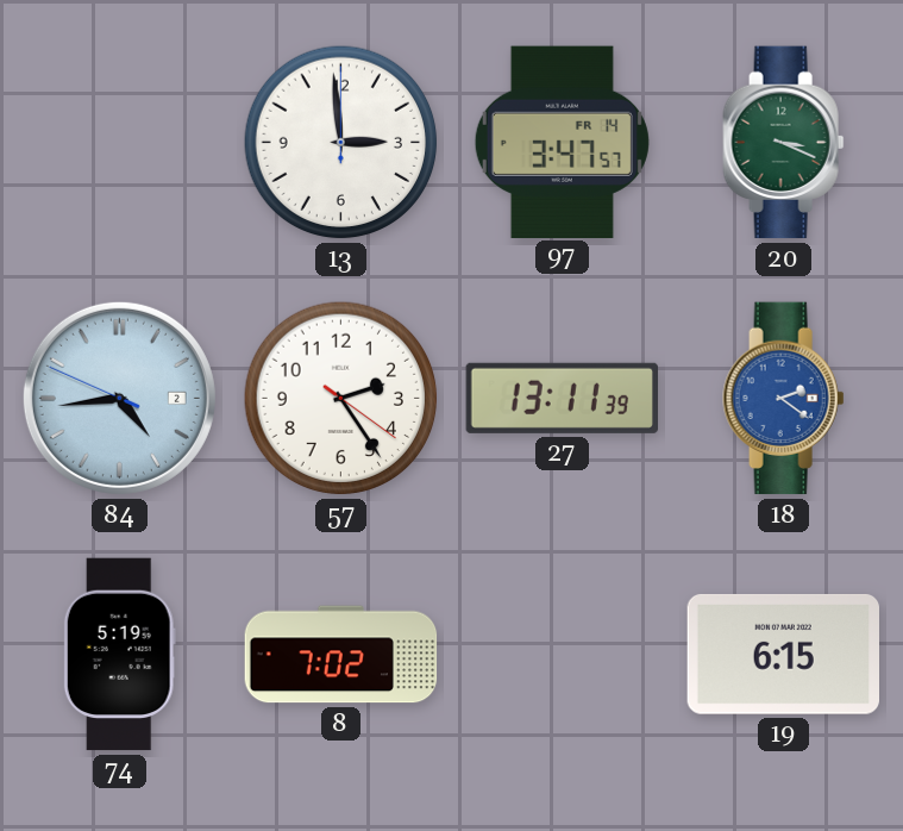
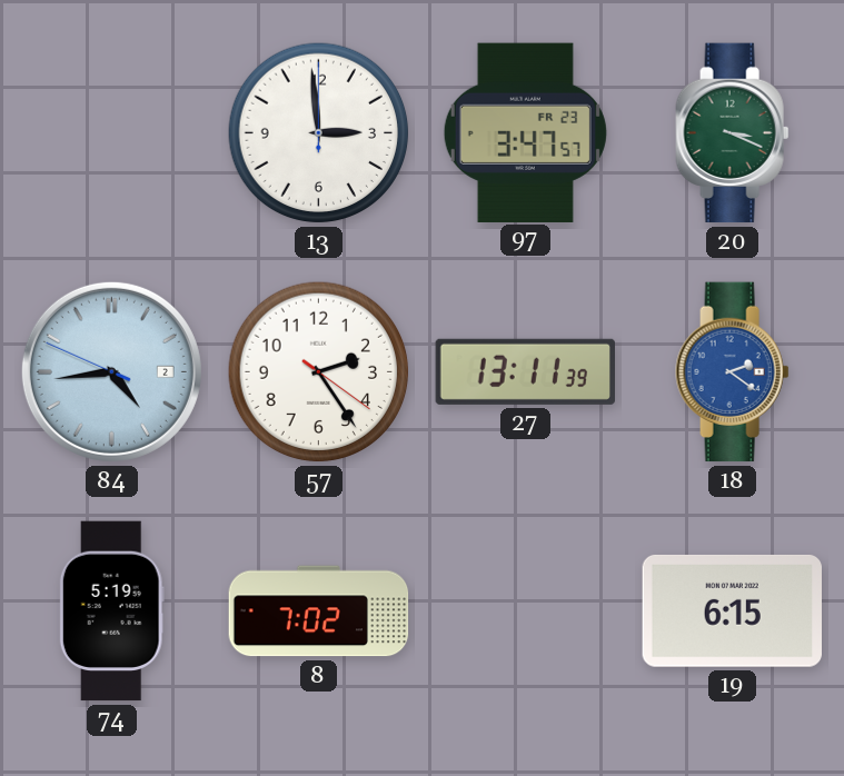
97 date: FR 14 -> FR 23
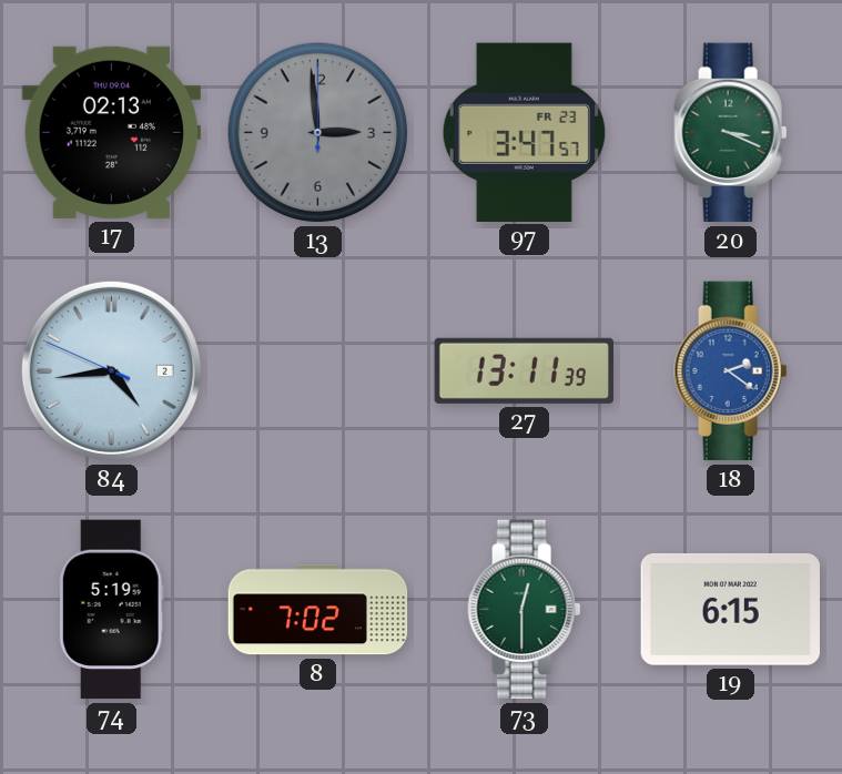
17: none -> 02:13
13 dial: white -> grey
57: 2:24 -> none
73: none -> 12:30
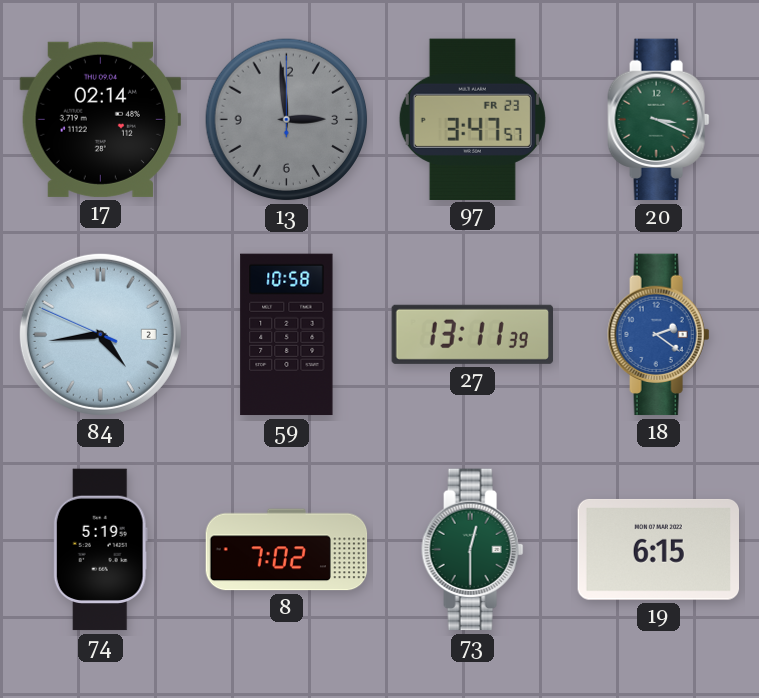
17: 02:13 -> 02:14
59: none -> 10:58
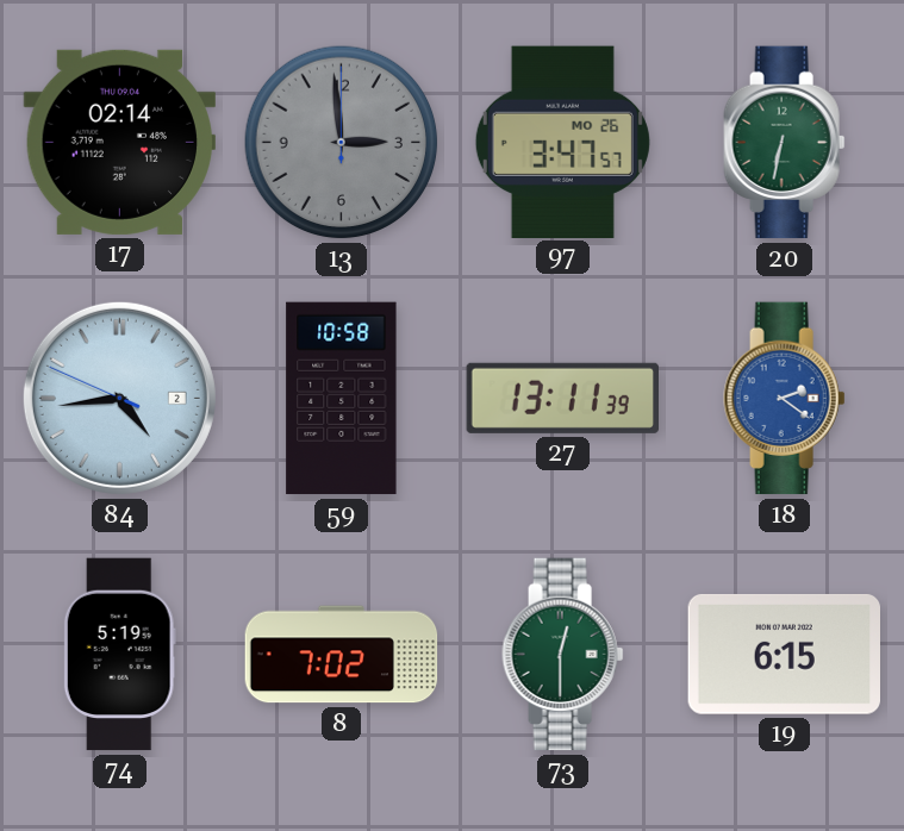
97 date: FR 23 -> MO 26
20: 3:19 -> 6:32
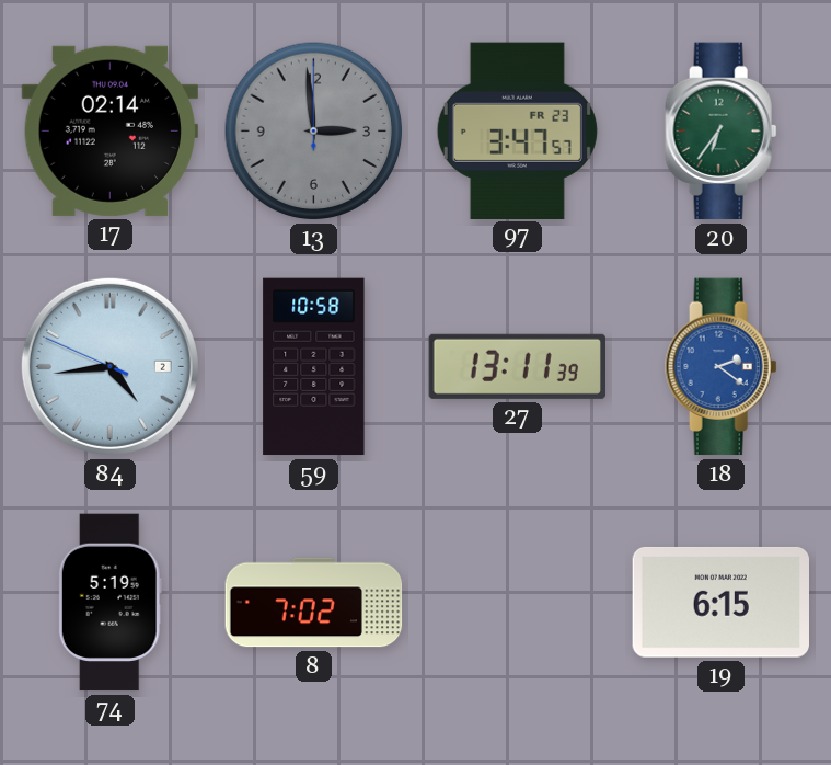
97 date: MO 26 -> FR 23
20: 6:32 -> 6:36
73: 12:30 -> none
